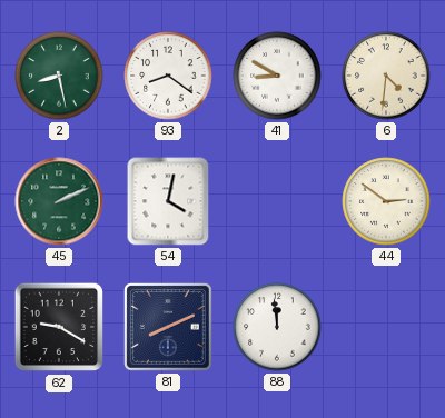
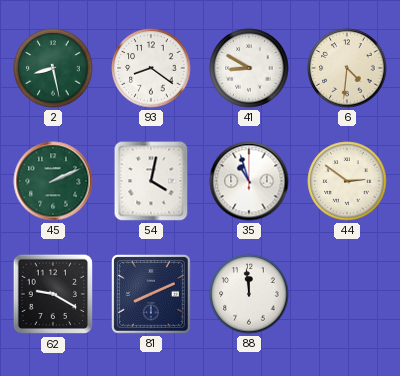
35: none -> 10:57
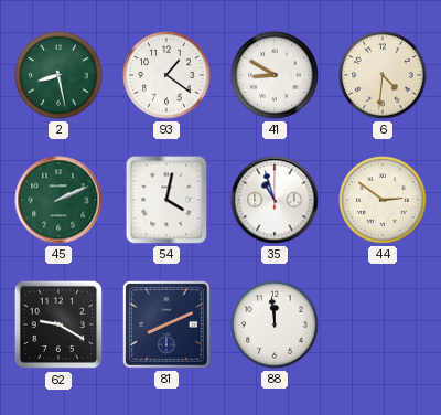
93: 8:21 -> 1:21
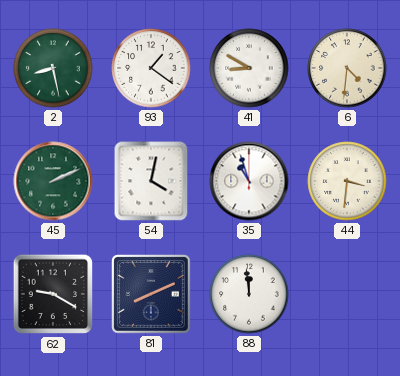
44: 2:51 -> 3:31
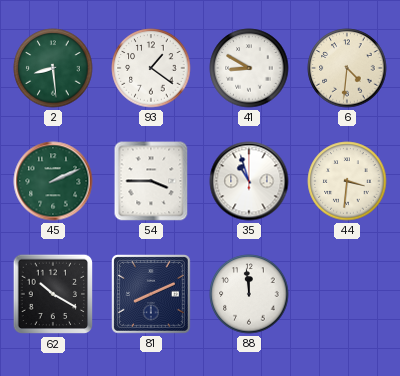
2: 8:28 -> 8:29
54: 4:02 -> 3:45
62: 9:20 -> 10:20
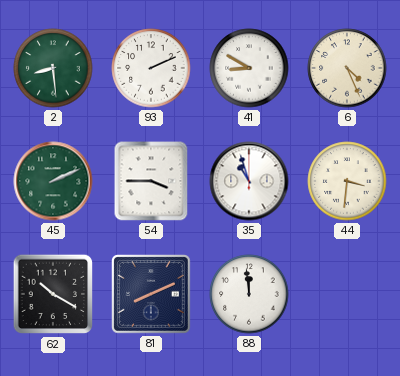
93: 1:21 -> 2:11
6: 4:31 -> 4:26
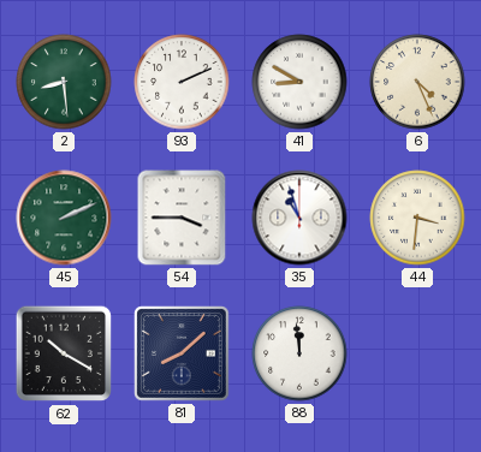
81: 8:11 -> 8:08
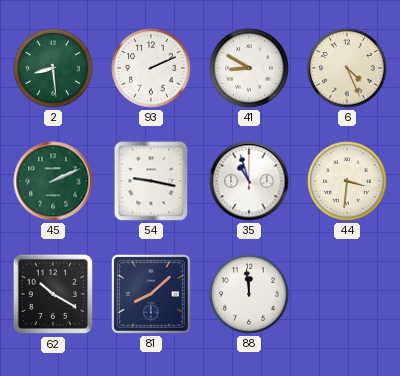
54: 3:45 -> 9:17
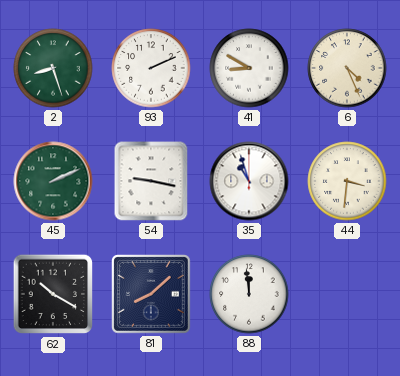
2: 8:29 -> 8:27
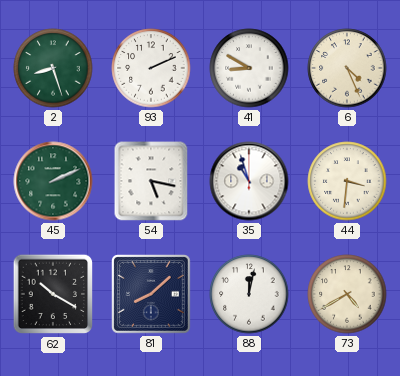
54: 9:17 -> 5:17
88: 11:59 -> 12:02
73: none -> 4:40
